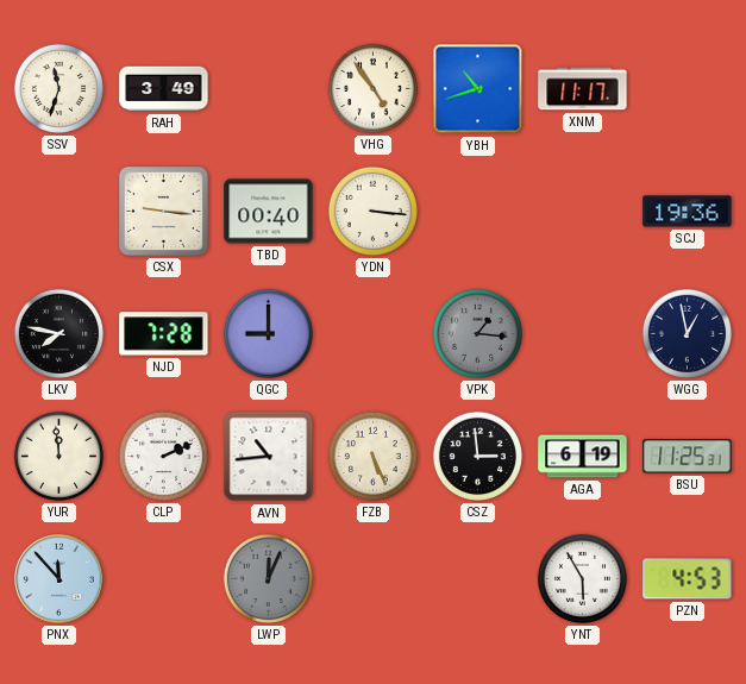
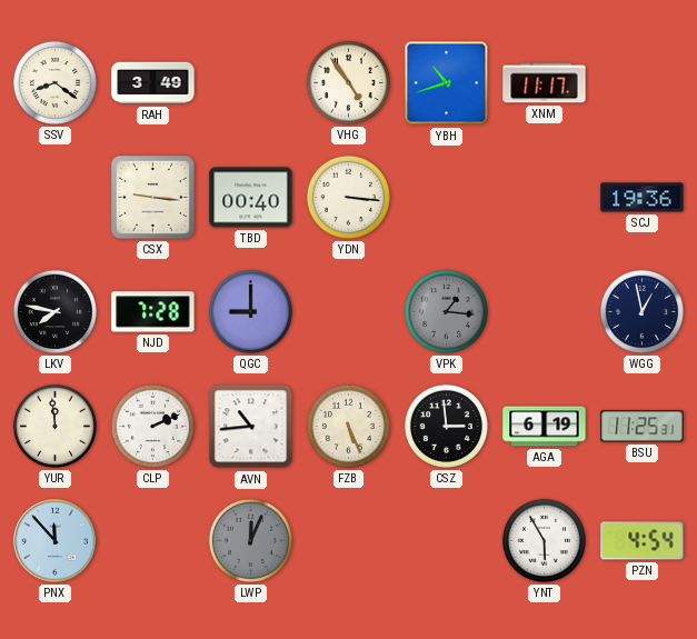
SSV: 11:33 -> 8:21
PZN: 4:53 -> 4:54
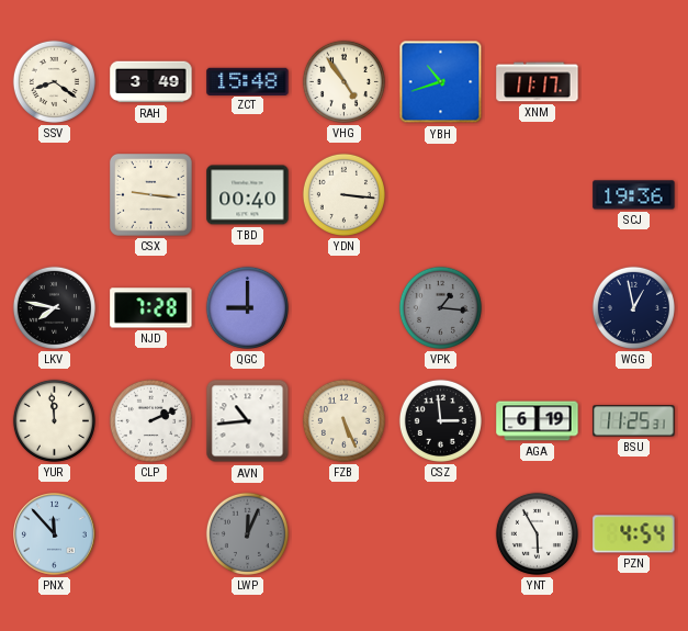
ZCT: none -> 15:48
